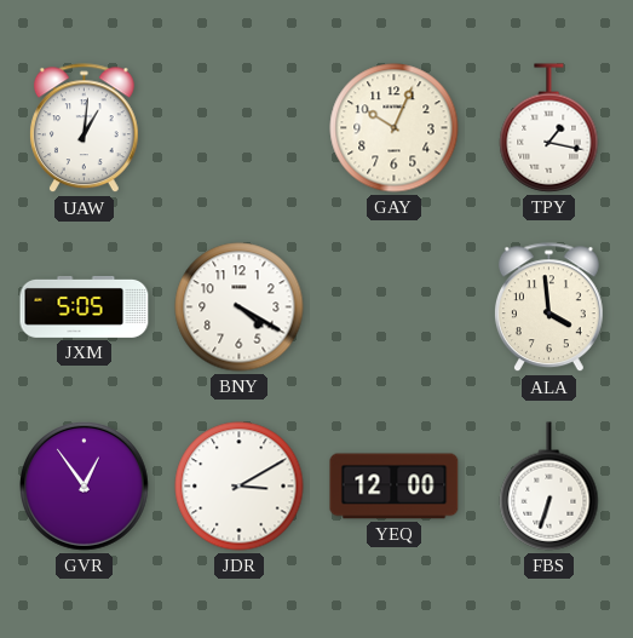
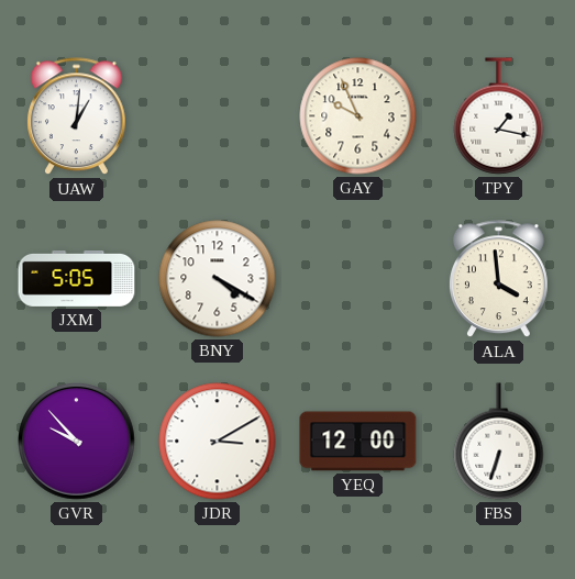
GAY: 10:04 -> 9:56
GVR: 12:54 -> 9:53
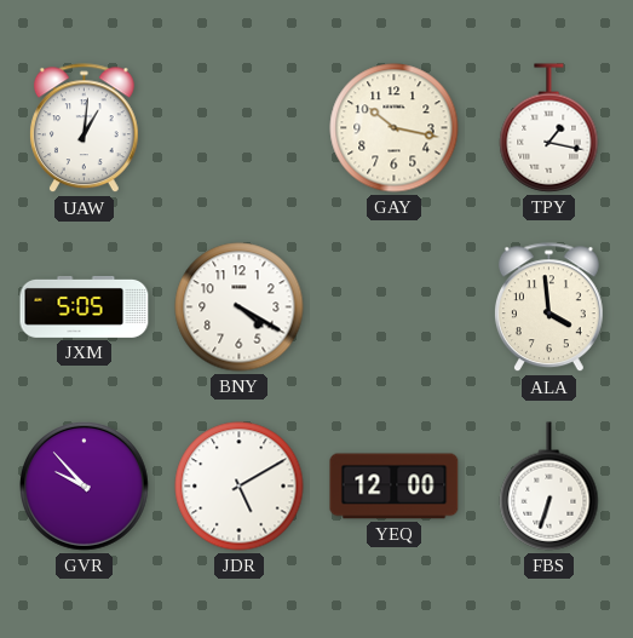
GAY: 9:56 -> 10:17
JDR: 3:10 -> 5:10
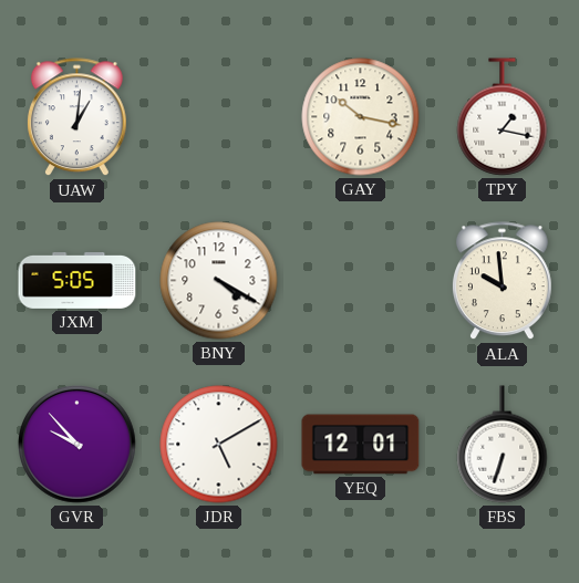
ALA: 3:59 -> 9:59
YEQ: 12:00 -> 12:01
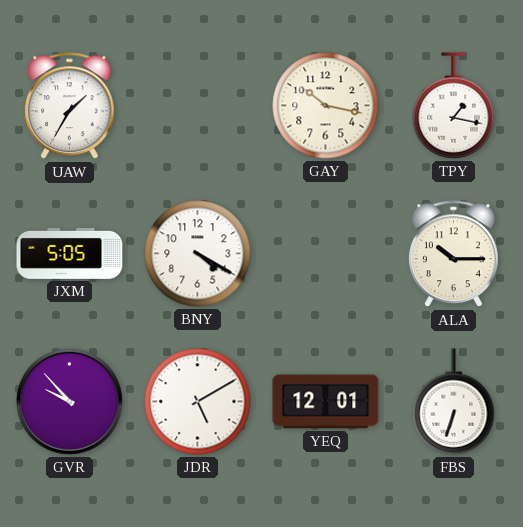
UAW: 1:01 -> 1:35
ALA: 9:59 -> 10:15
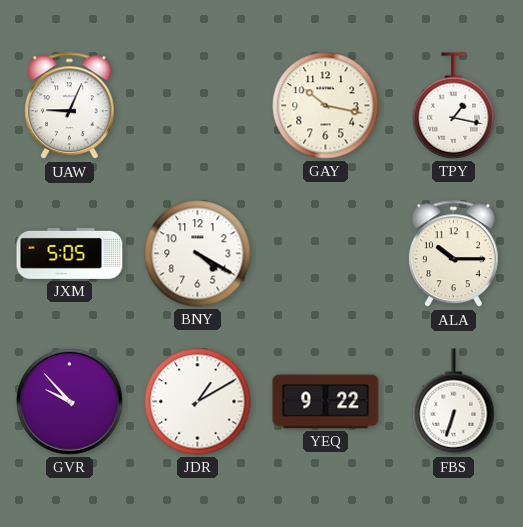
UAW: 1:35 -> 9:04
JDR: 5:10 -> 1:10
YEQ: 12:01 -> 9:22
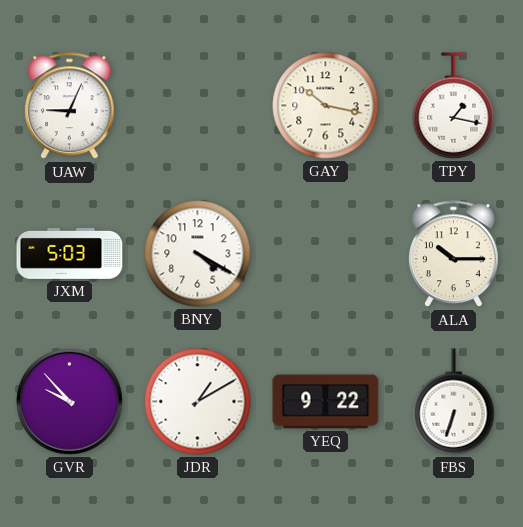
JXM: 5:05 -> 5:03
